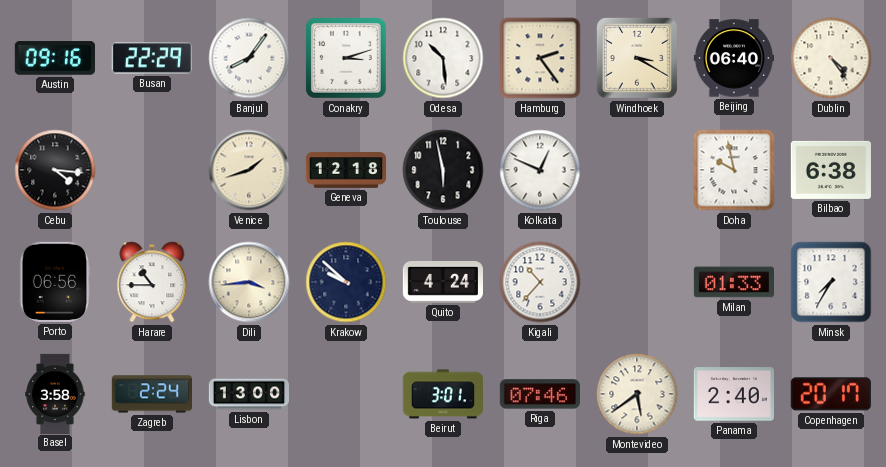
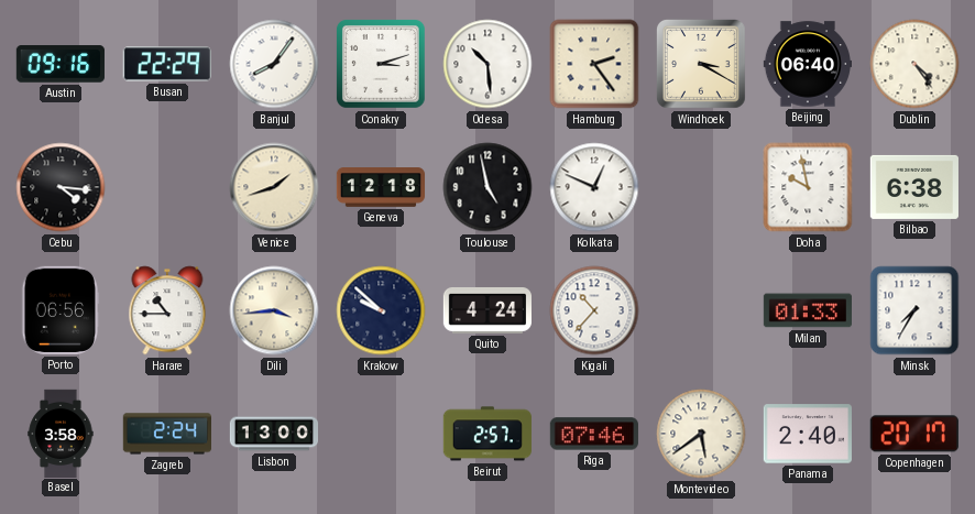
Toulouse: 5:58 -> 4:58
Beirut: 3:01 -> 2:57
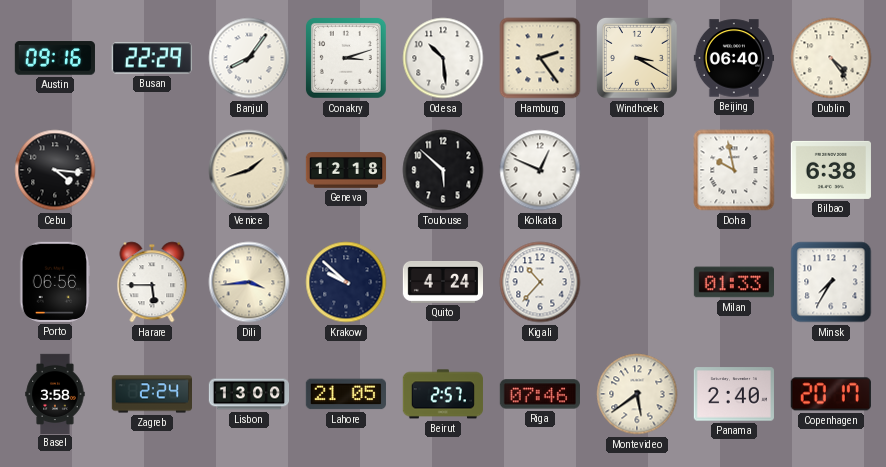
Toulouse: 4:58 -> 5:52
Harare: 10:45 -> 5:45
Lahore: none -> 21:05
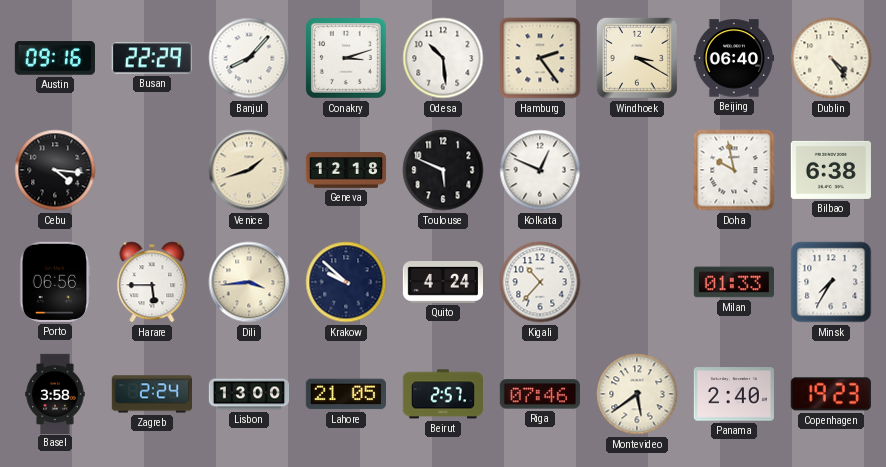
Banjul: 8:06 -> 8:07
Toulouse: 5:52 -> 5:49
Copenhagen: 20:17 -> 19:23
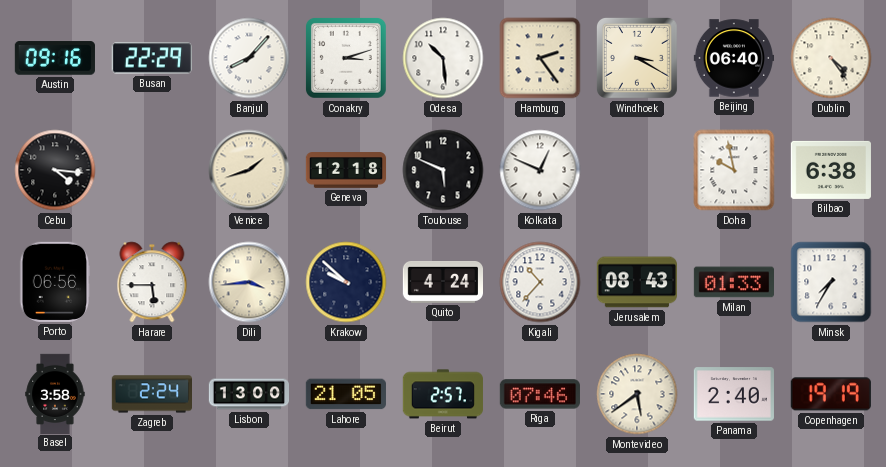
Jerusalem: none -> 08:43
Copenhagen: 19:23 -> 19:19
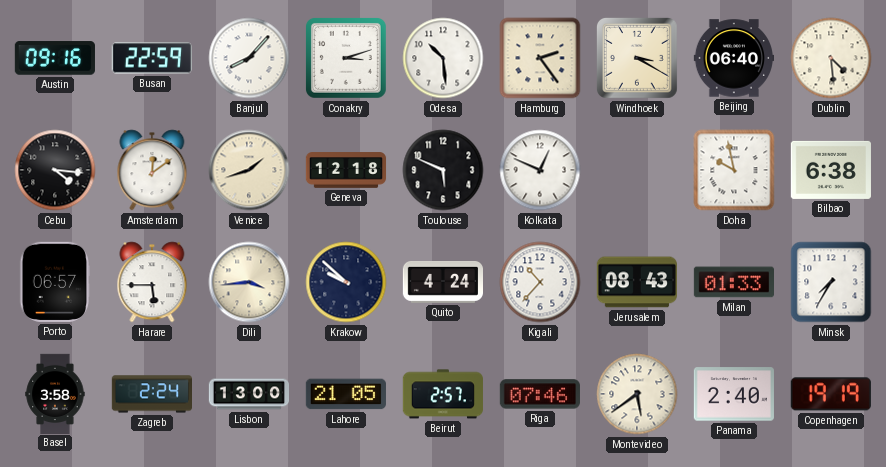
Busan: 22:29 -> 22:59
Dublin: 4:24 -> 4:29
Amsterdam: none -> 12:09
Porto: 06:56 -> 06:57
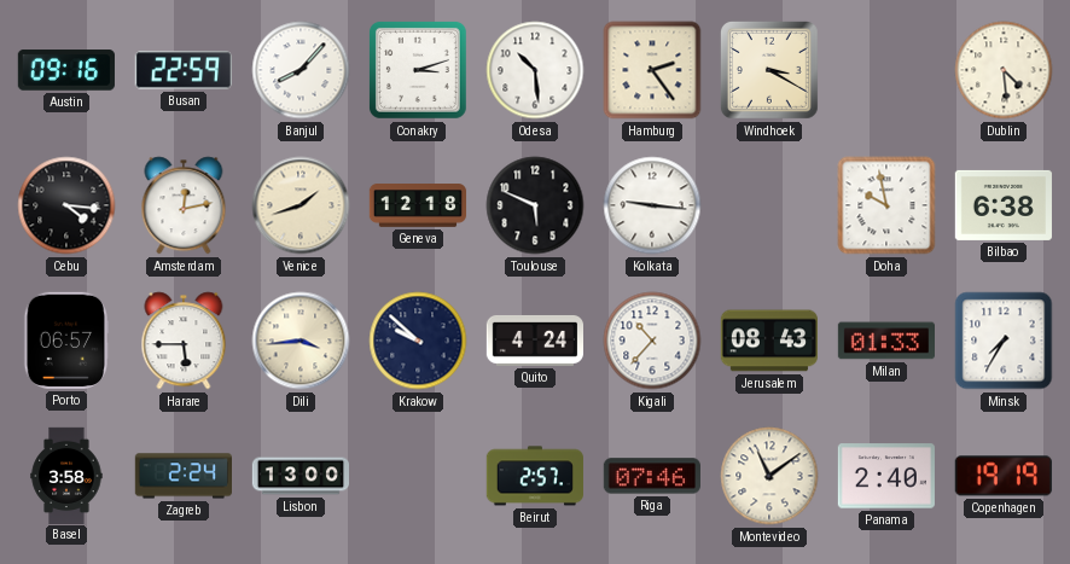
Beijing: 06:40 -> none
Amsterdam: 12:09 -> 12:13
Kolkata: 12:49 -> 9:16
Lahore: 21:05 -> none
Montevideo: 5:39 -> 11:09
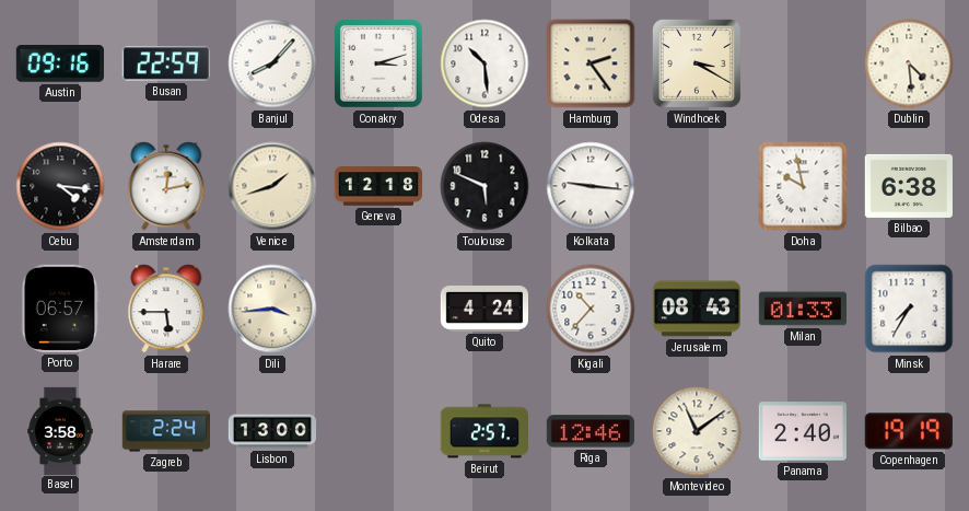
Krakow: 9:52 -> none
Riga: 07:46 -> 12:46
